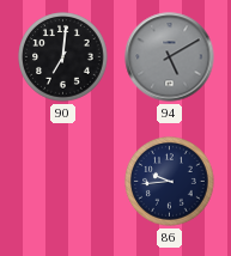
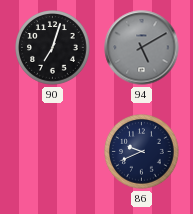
90: 7:01 -> 7:03
86: 9:44 -> 9:41
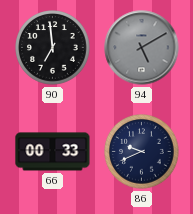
90: 7:03 -> 6:59
66: none -> 00:33
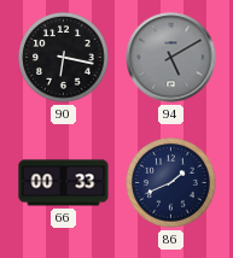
90: 6:59 -> 6:17
86: 9:41 -> 1:41
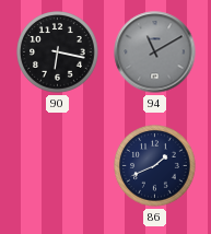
94: 5:10 -> 11:10
66: 00:33 -> none
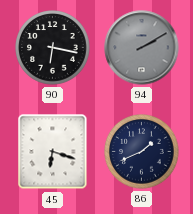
94: 11:10 -> 2:10
45: none -> 6:18
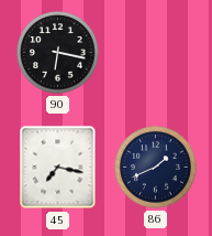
94: 2:10 -> none
45: 6:18 -> 7:17
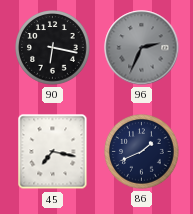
96: none -> 2:34
